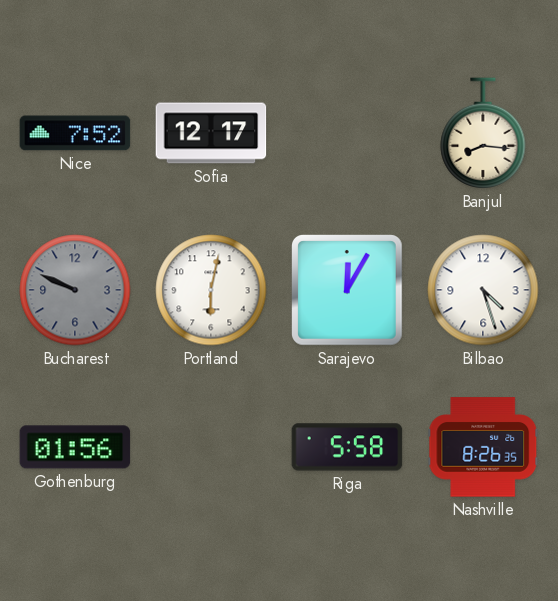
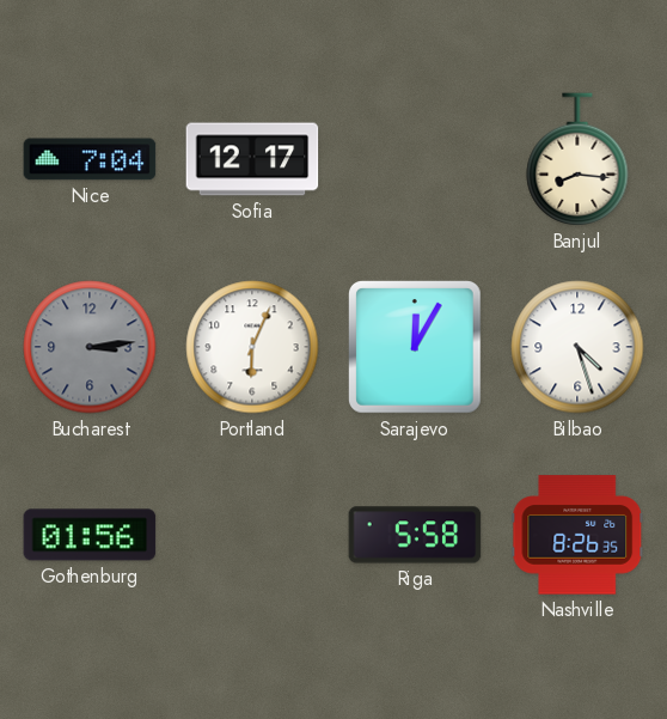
Nice: 7:52 -> 7:04
Bucharest: 9:49 -> 3:14
Portland: 6:02 -> 6:04
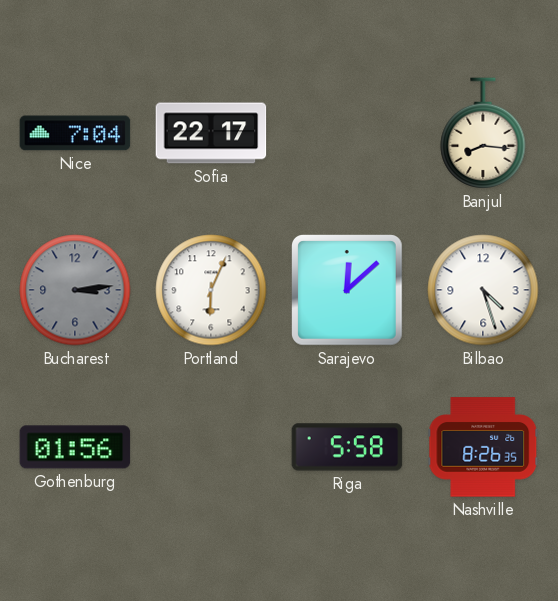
Sofia: 12:17 -> 22:17
Sarajevo: 12:05 -> 12:08
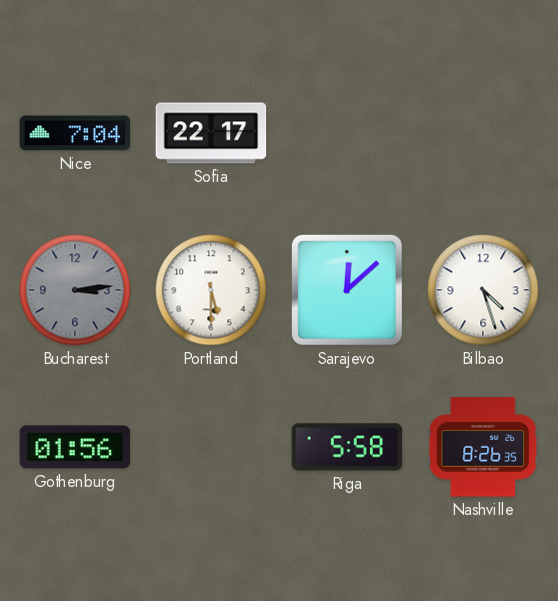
Banjul: 8:16 -> none
Portland: 6:04 -> 5:30
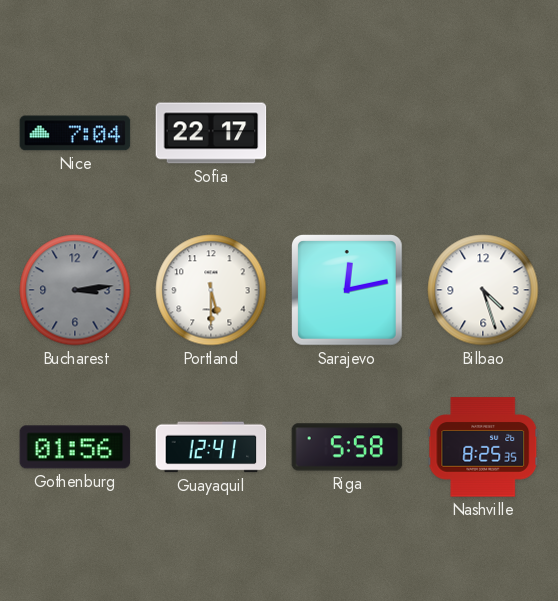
Sarajevo: 12:08 -> 12:13
Guayaquil: none -> 12:41
Nashville: 8:26 -> 8:25
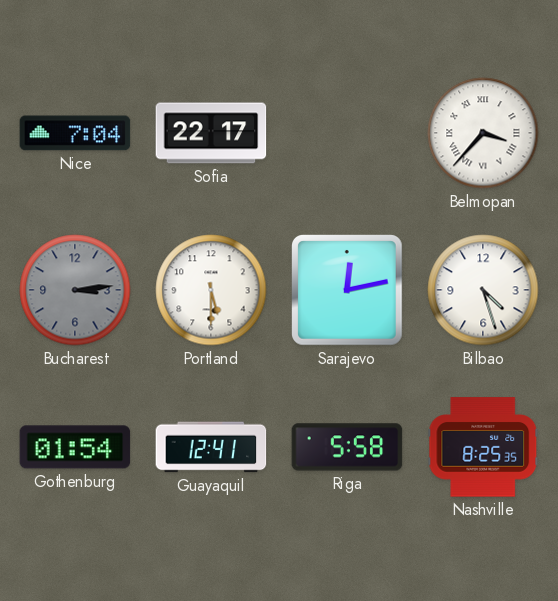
Belmopan: none -> 3:37
Gothenburg: 01:56 -> 01:54
